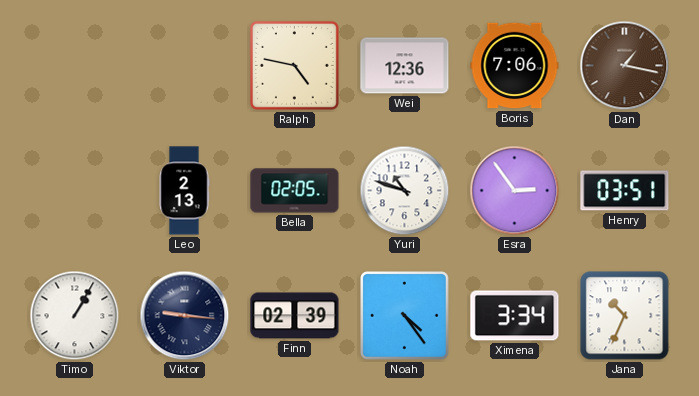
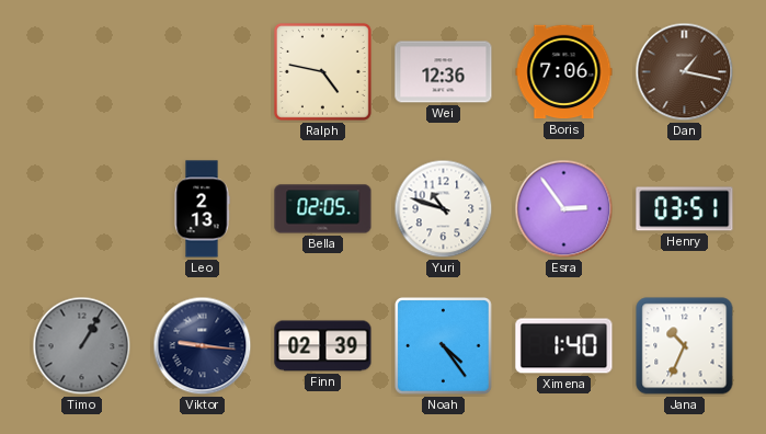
Timo dial: white -> grey
Ximena: 3:34 -> 1:40
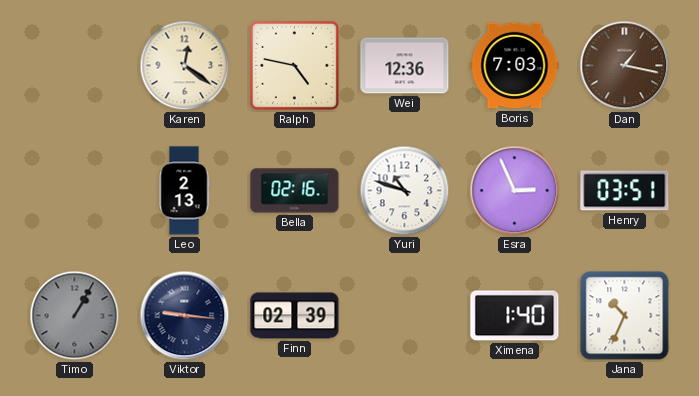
Karen: none -> 12:21
Boris: 7:06 -> 7:03
Bella: 02:05 -> 02:16
Esra: 2:54 -> 2:56
Noah: 4:24 -> none
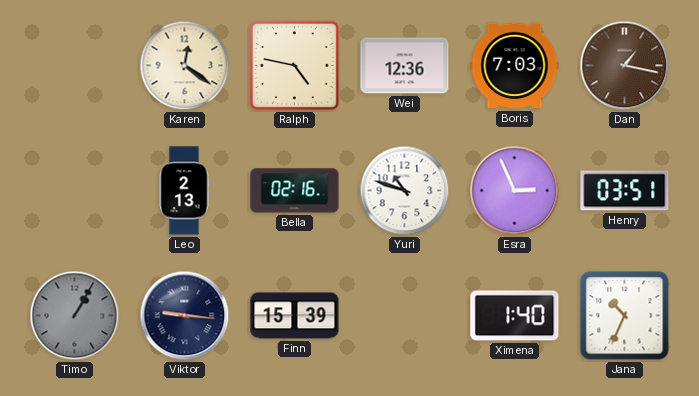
Finn: 02:39 -> 15:39
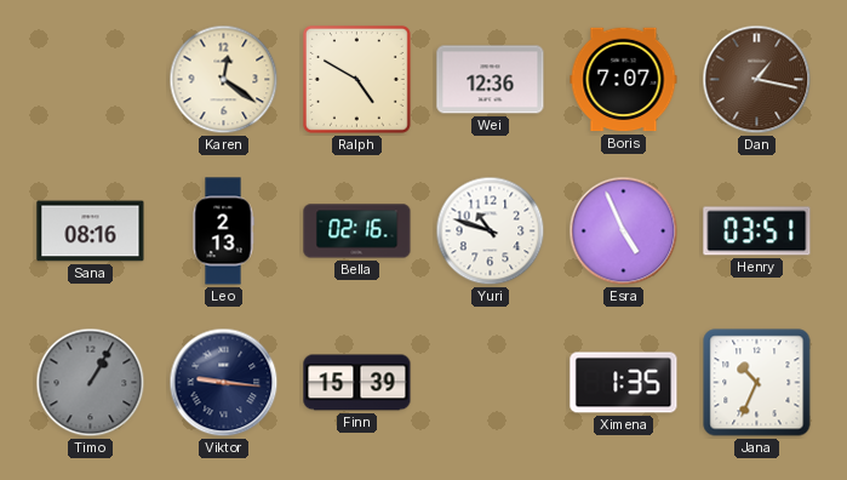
Ralph: 4:47 -> 4:50
Boris: 7:03 -> 7:07
Sana: none -> 08:16
Esra: 2:56 -> 4:56
Ximena: 1:40 -> 1:35
